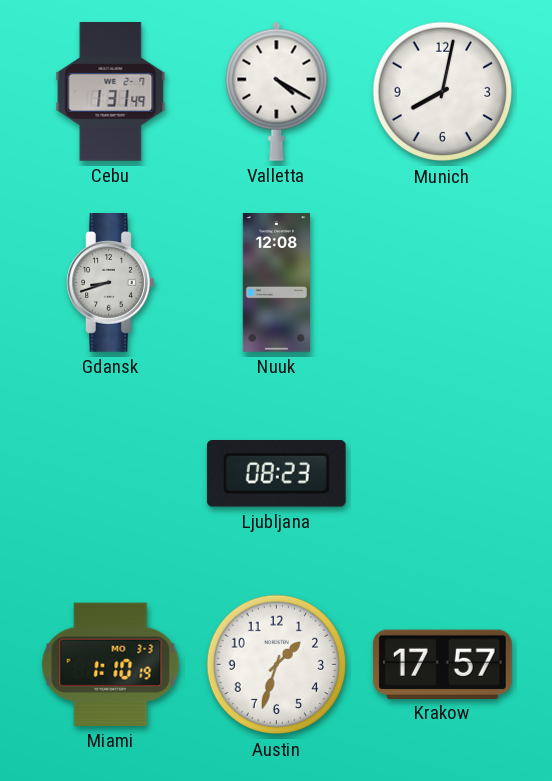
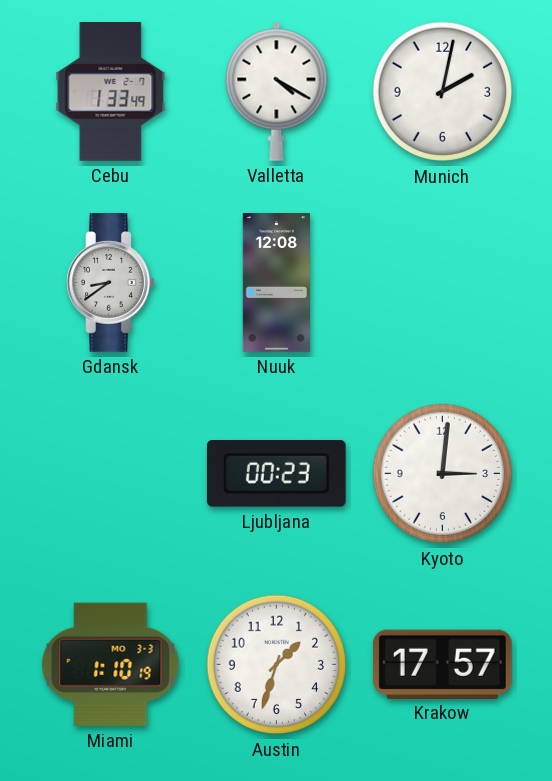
Cebu: 1:31 -> 1:33
Munich: 8:02 -> 2:02
Gdansk: 8:42 -> 8:39
Ljubljana: 08:23 -> 00:23
Kyoto: none -> 3:01
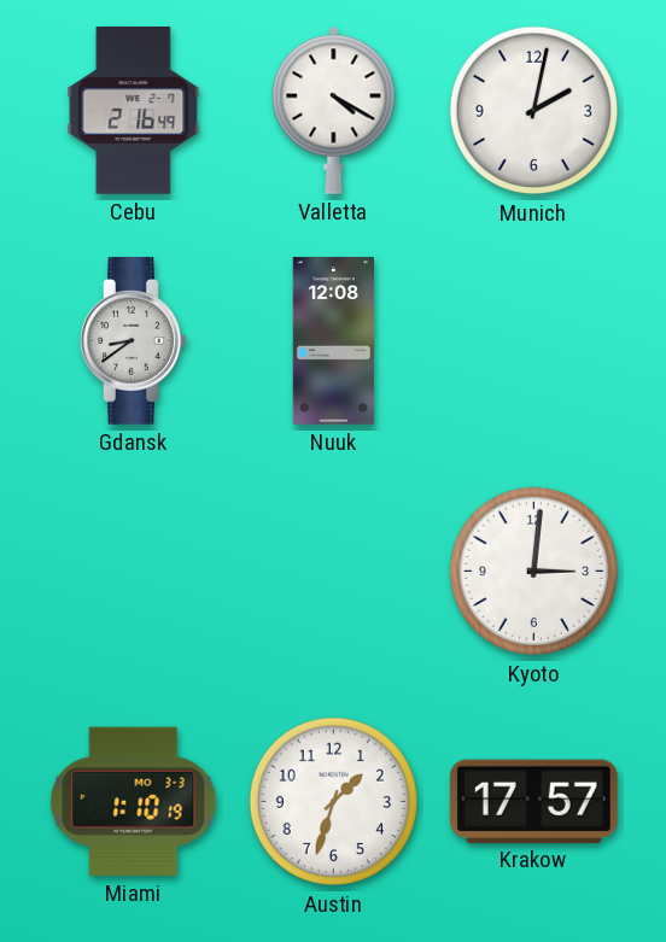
Cebu: 1:33 -> 2:16
Ljubljana: 00:23 -> none
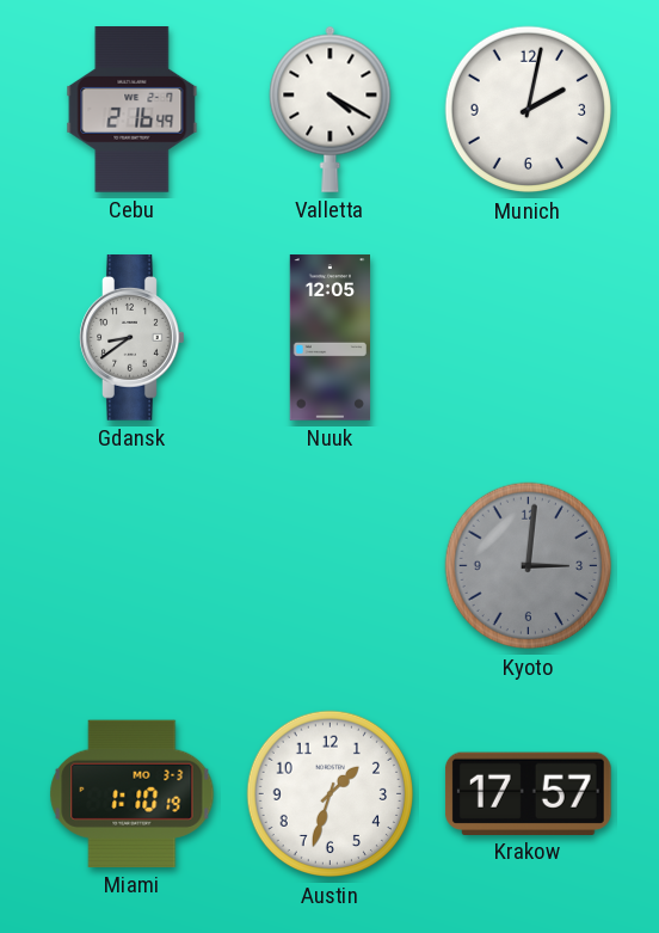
Nuuk: 12:08 -> 12:05
Kyoto dial: white -> grey
